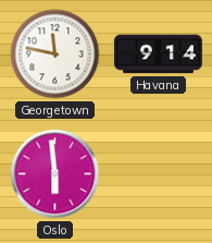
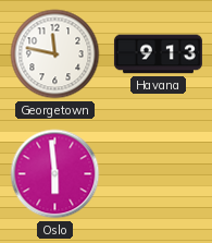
Havana: 9:14 -> 9:13
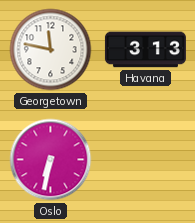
Havana: 9:13 -> 3:13
Oslo: 5:59 -> 6:32
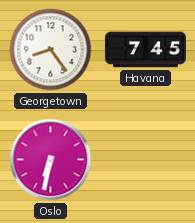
Georgetown: 11:47 -> 8:24
Havana: 3:13 -> 7:45
